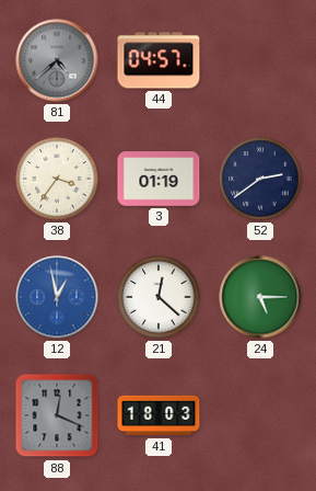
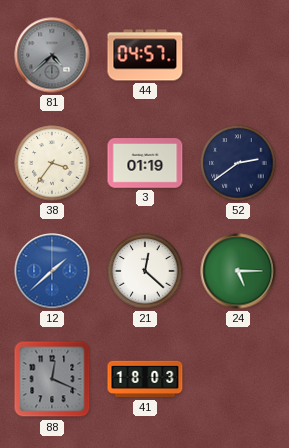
12: 12:58 -> 1:38
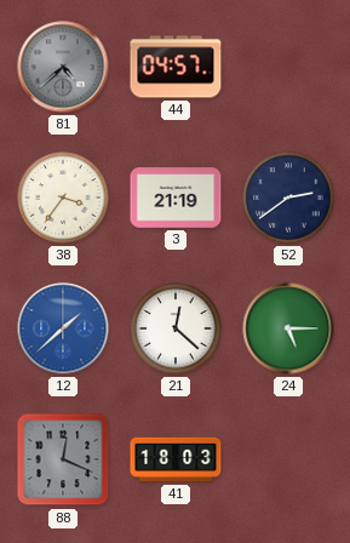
3: 01:19 -> 21:19
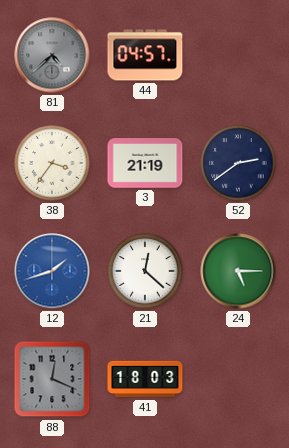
12: 1:38 -> 1:42
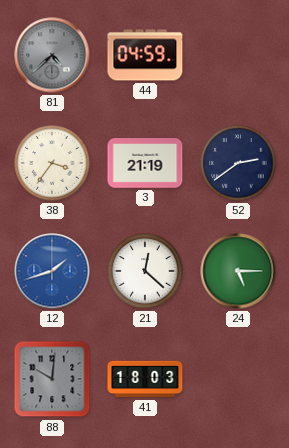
44: 04:57 -> 04:59
88: 12:19 -> 10:01
